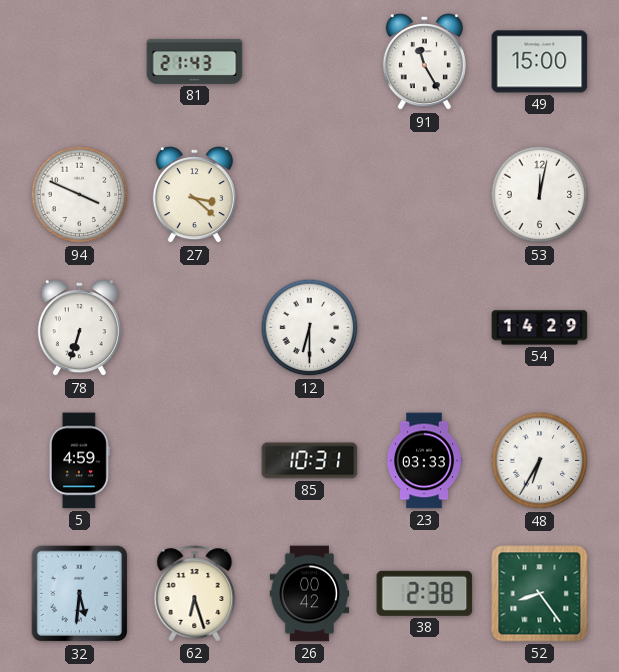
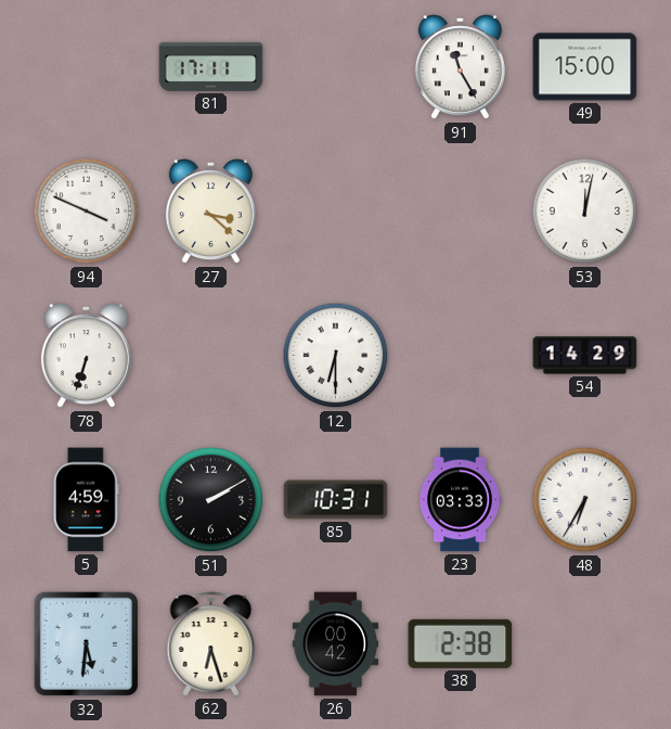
81: 21:43 -> 17:11
51: none -> 2:10
52: 8:24 -> none
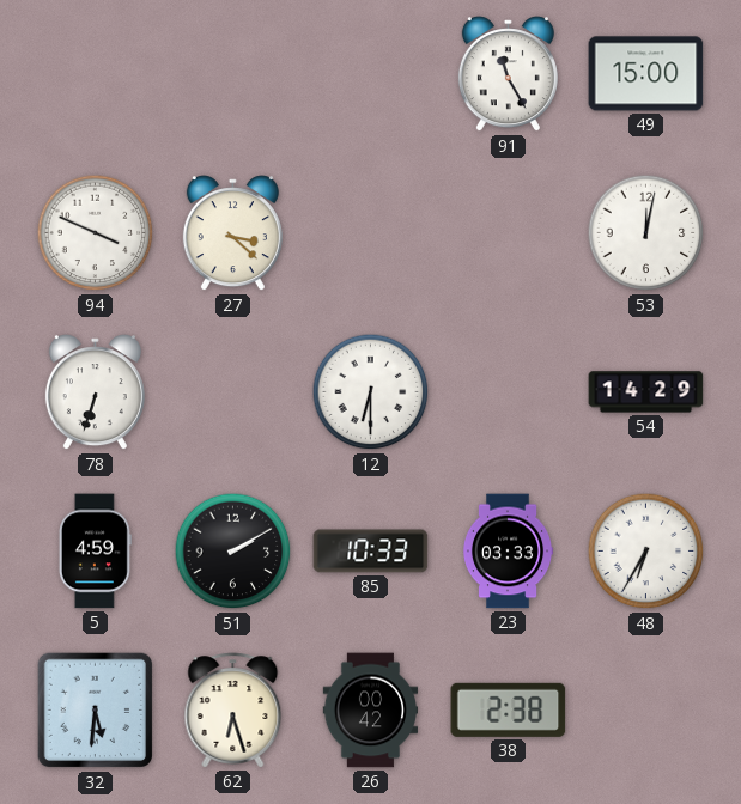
81: 17:11 -> none
85: 10:31 -> 10:33
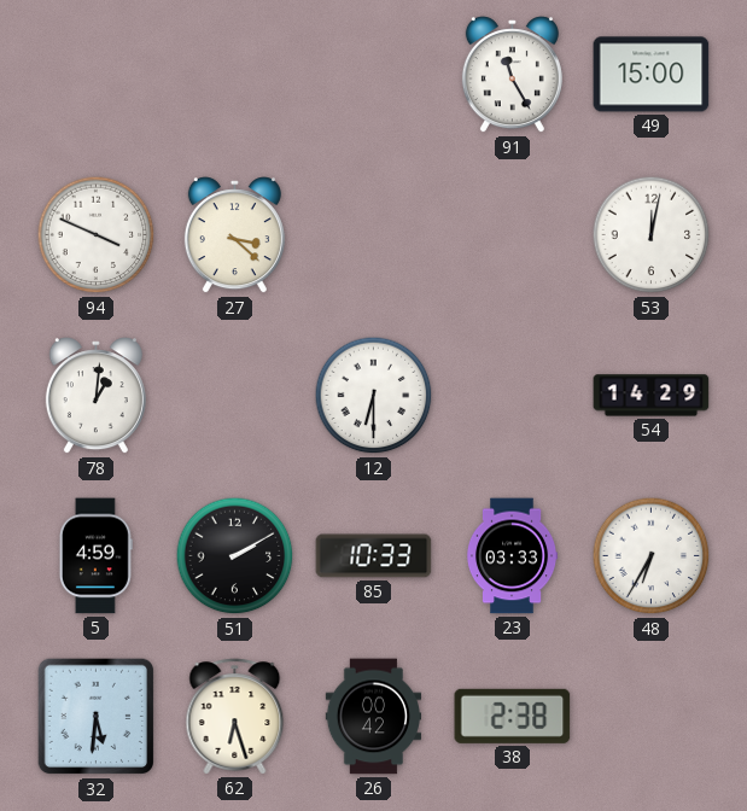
78: 6:33 -> 1:01
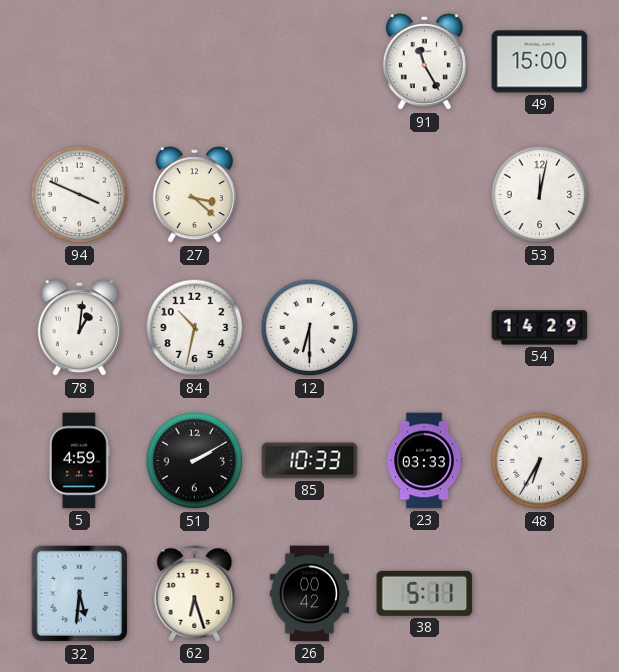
84: none -> 10:32
38: 2:38 -> 5:11
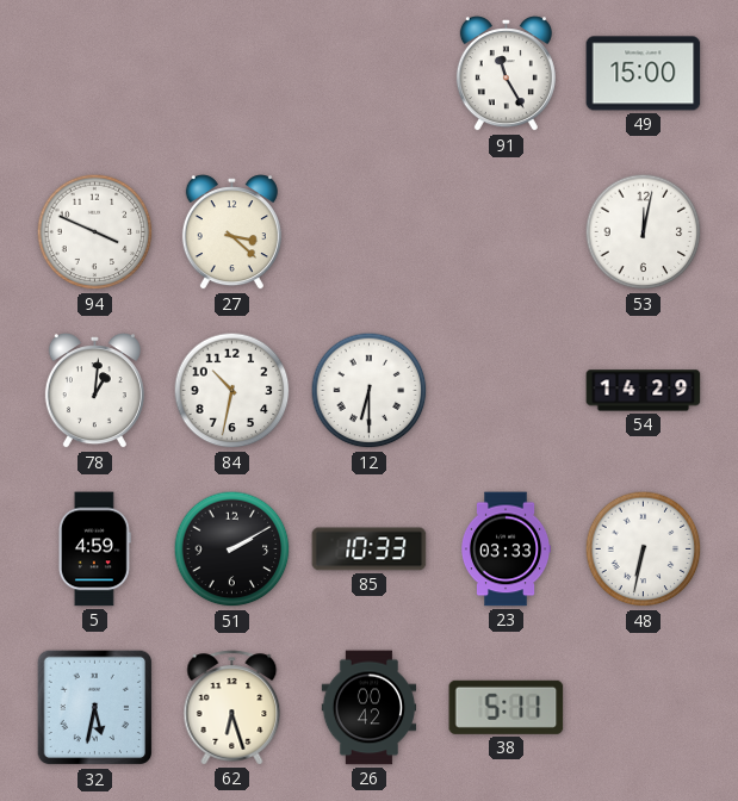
48: 6:35 -> 6:32
32: 5:31 -> 5:32
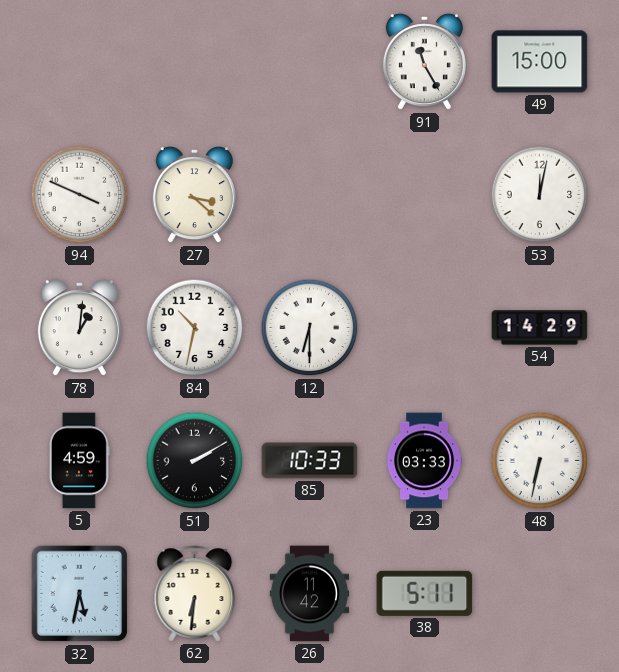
62: 6:27 -> 6:31
26: 00:42 -> 11:42
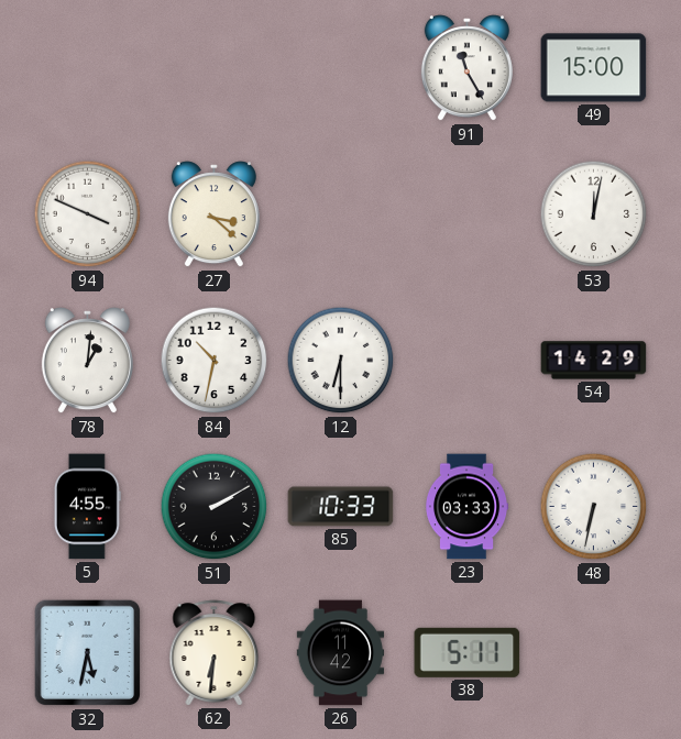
5: 4:59 -> 4:55
